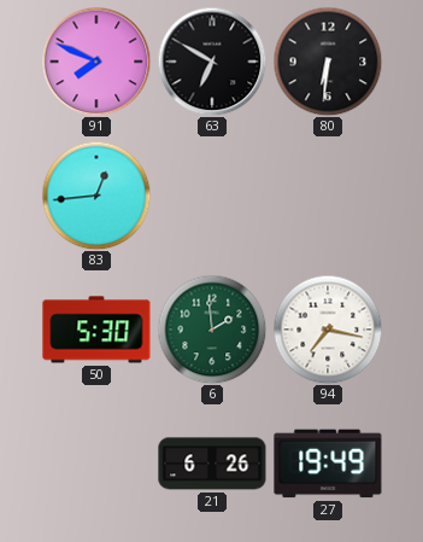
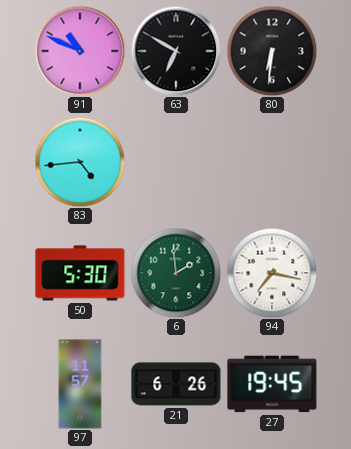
91: 7:49 -> 10:49
83: 12:44 -> 4:44
97: none -> 11:57
27: 19:49 -> 19:45
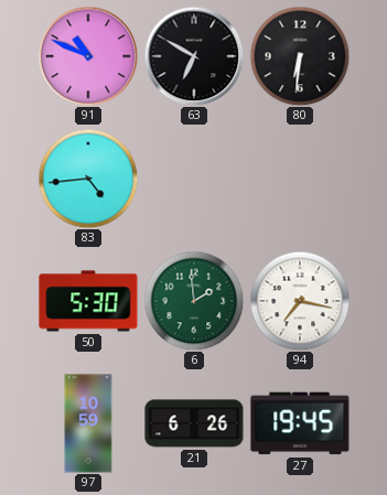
97: 11:57 -> 10:59
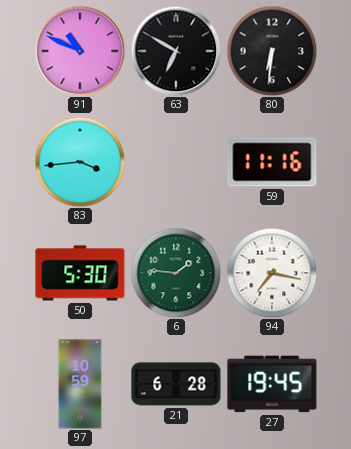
83: 4:44 -> 3:44
59: none -> 11:16
6: 1:59 -> 1:46
21: 6:26 -> 6:28
